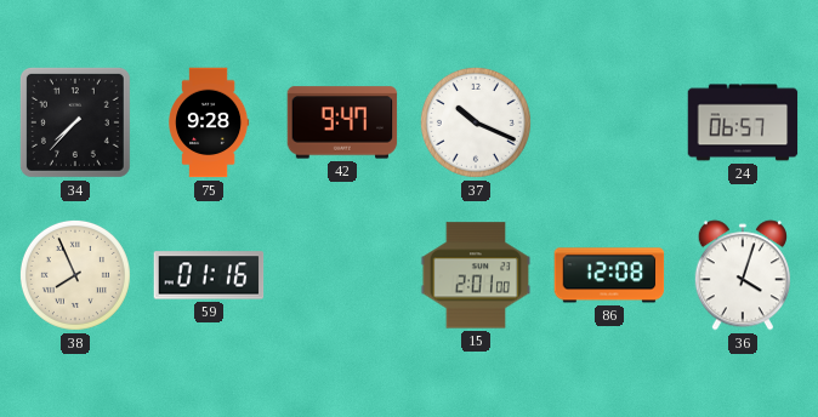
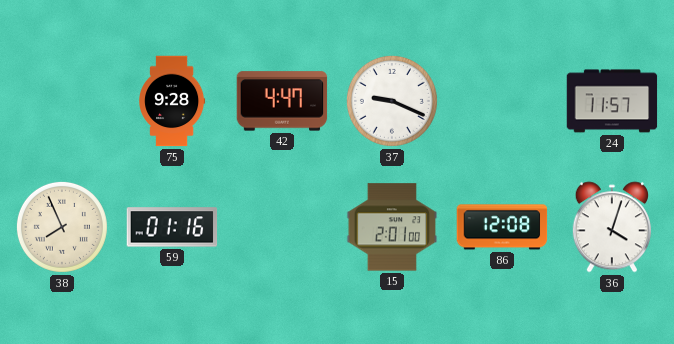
34: 7:37 -> none
42: 9:47 -> 4:47
37: 10:19 -> 9:19
24: 06:57 -> 11:57
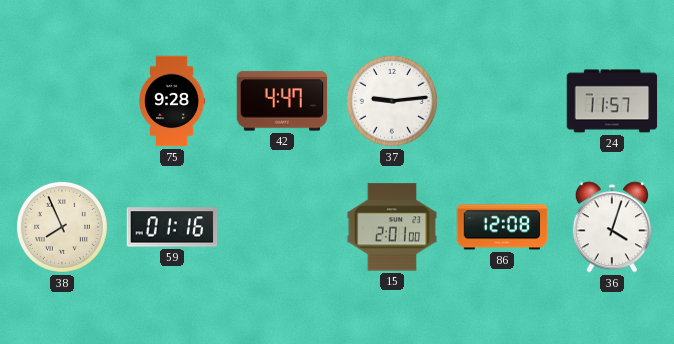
37: 9:19 -> 9:14
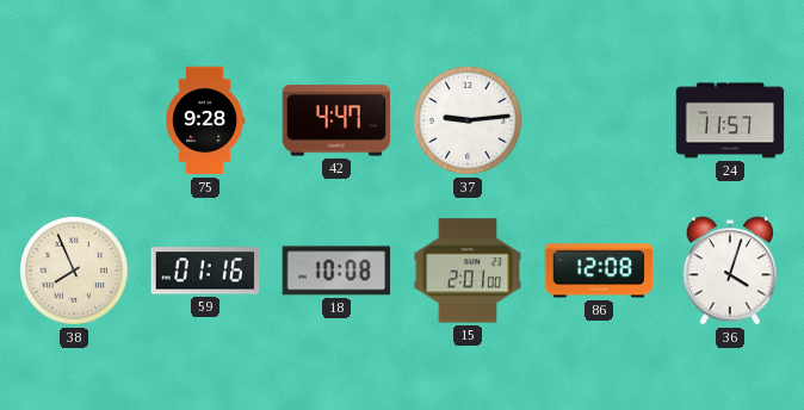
18: none -> 10:08
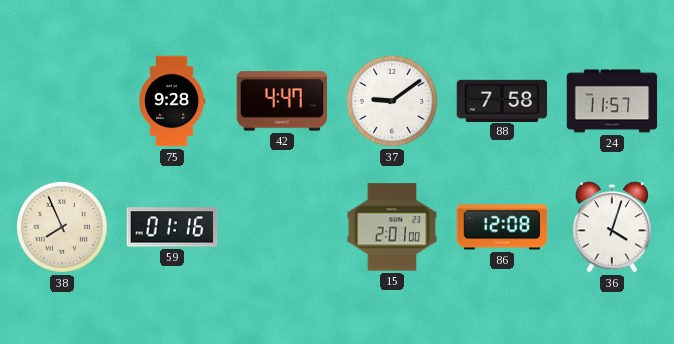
37: 9:14 -> 9:09
88: none -> 7:58
18: 10:08 -> none
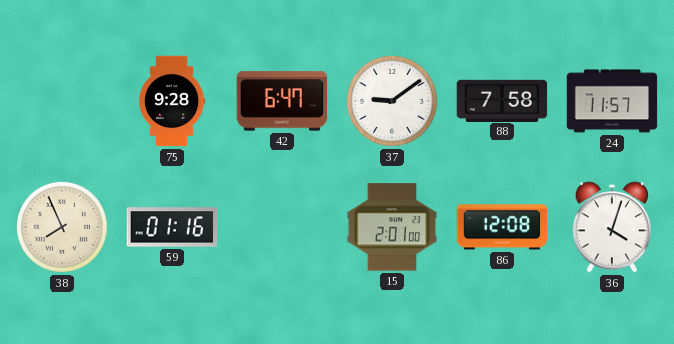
42: 4:47 -> 6:47
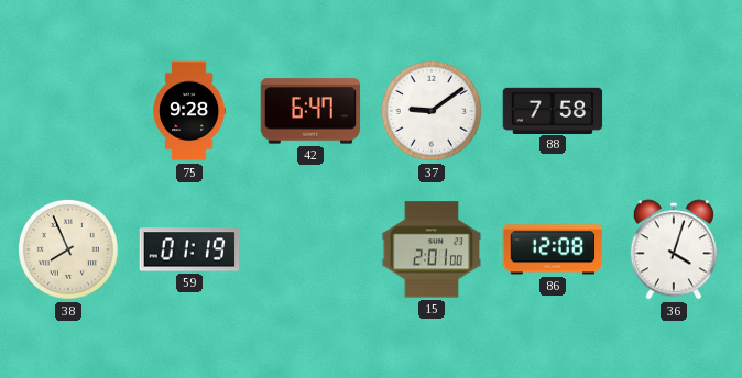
24: 11:57 -> none
59: 01:16 -> 01:19
